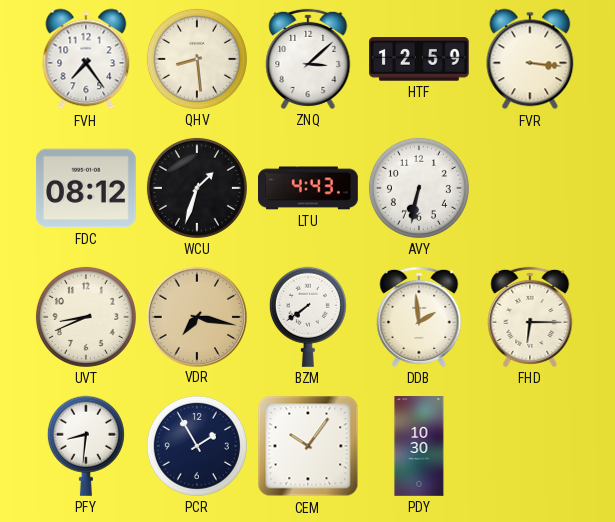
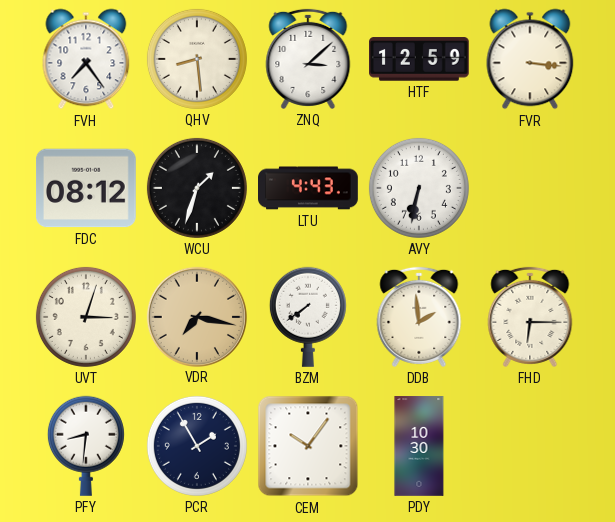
UVT: 8:41 -> 3:03
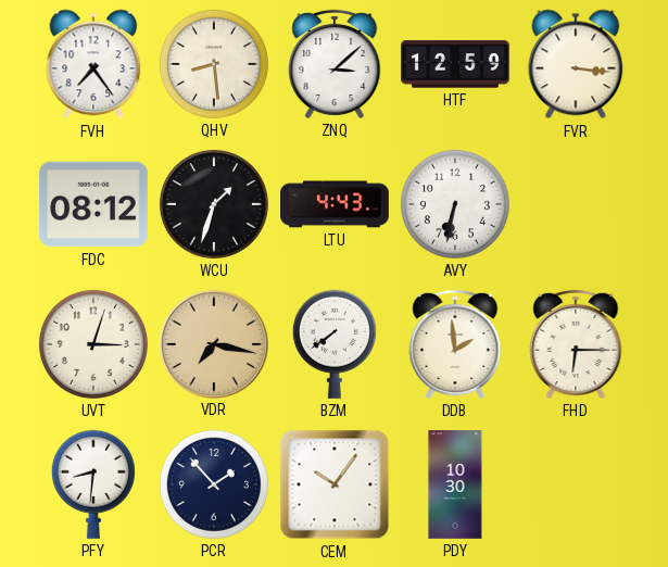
PCR: 1:55 -> 1:53
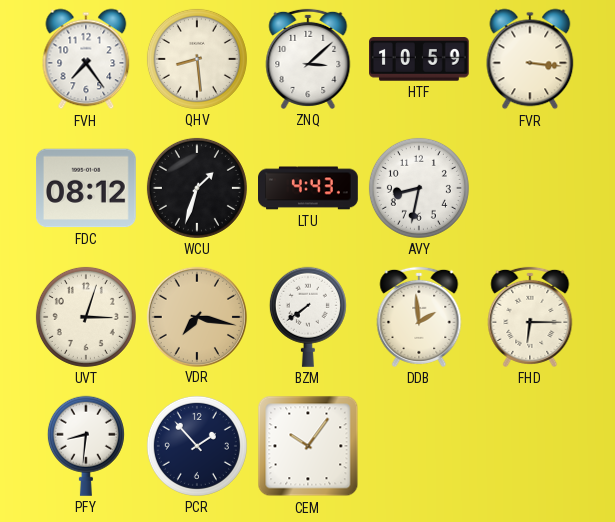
HTF: 12:59 -> 10:59
AVY: 6:32 -> 8:32
PDY: 10:30 -> none
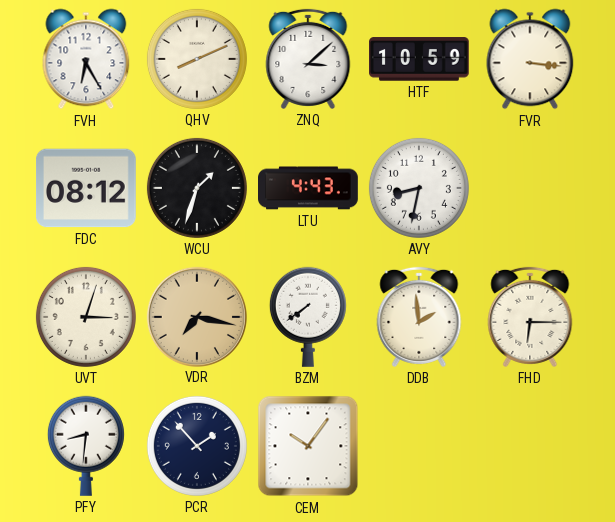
FVH: 7:24 -> 6:25
QHV: 8:29 -> 8:11
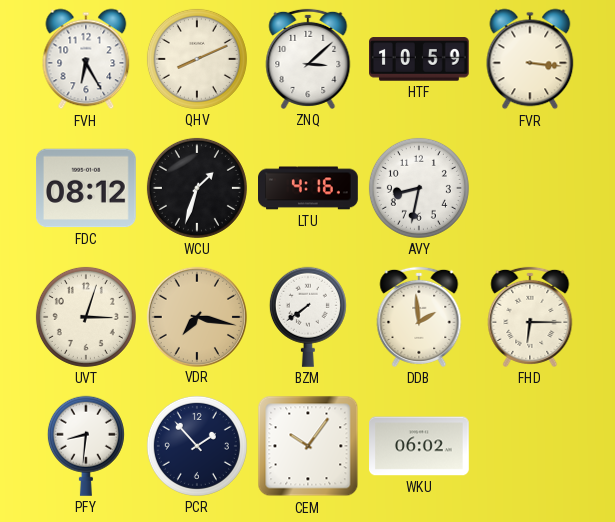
LTU: 4:43 -> 4:16
WKU: none -> 06:02
